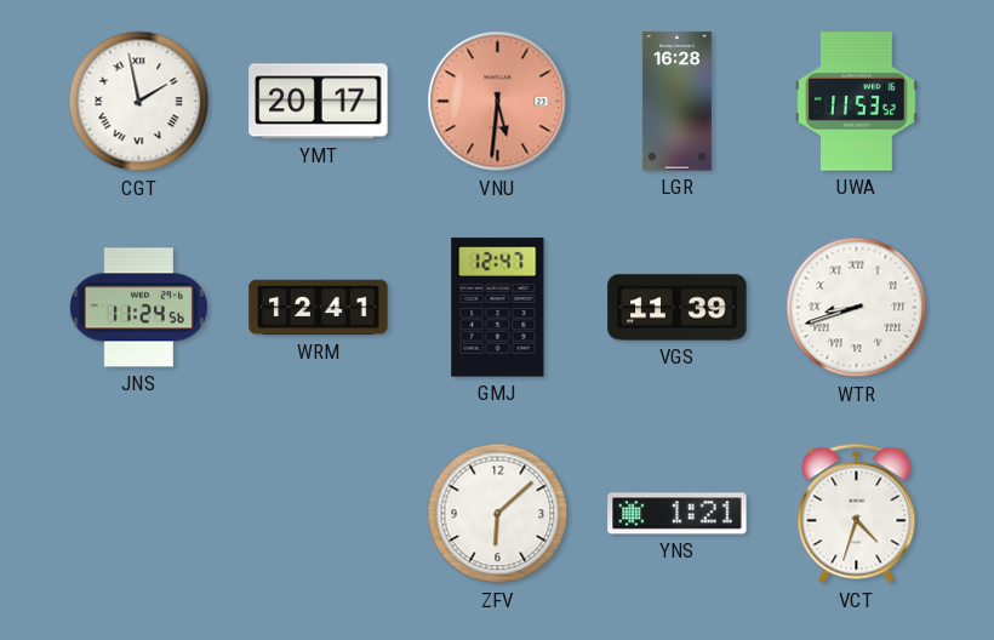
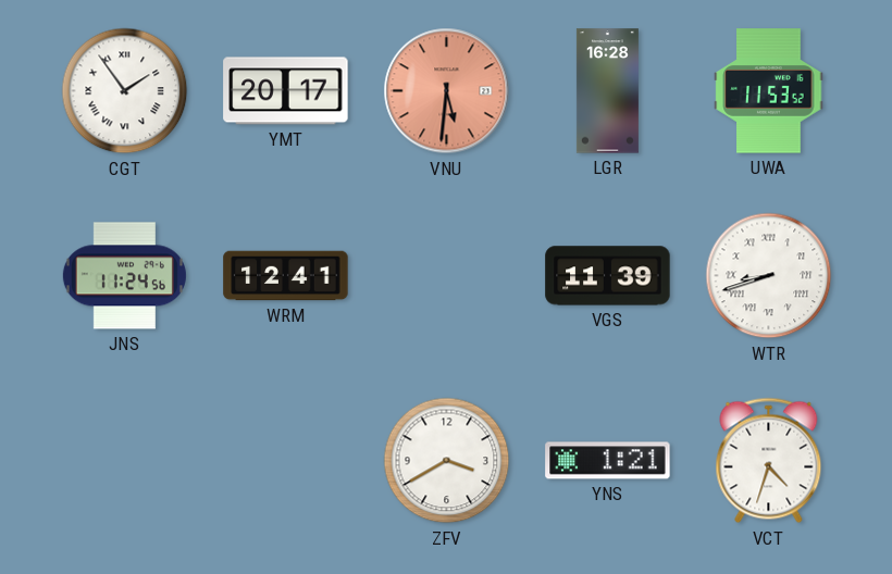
CGT: 1:58 -> 1:54
GMJ: 12:47 -> none
ZFV: 6:08 -> 3:40
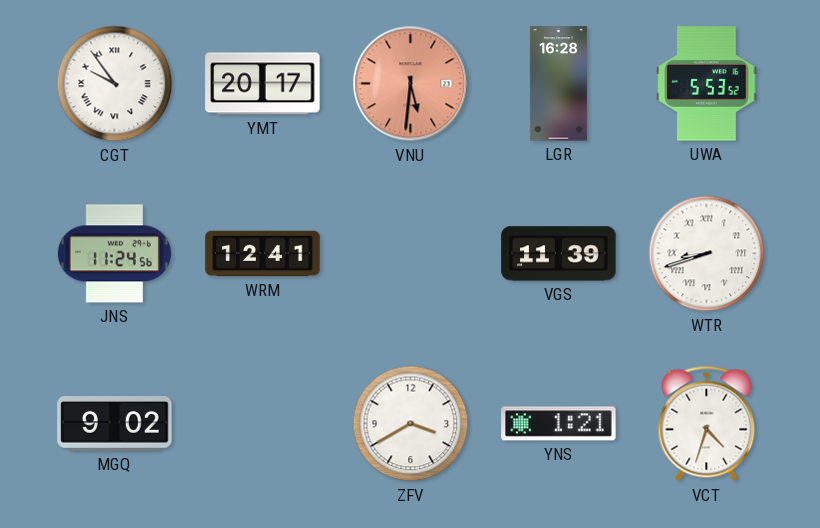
CGT: 1:54 -> 9:54
UWA: 11:53 -> 5:53
MGQ: none -> 9:02
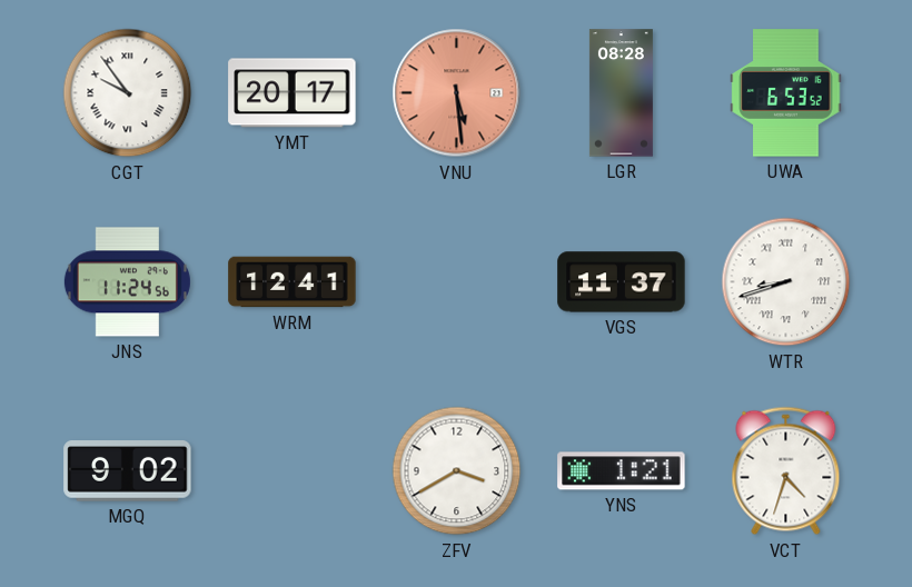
VNU: 5:31 -> 5:29
LGR: 16:28 -> 08:28
UWA: 5:53 -> 6:53
VGS: 11:39 -> 11:37
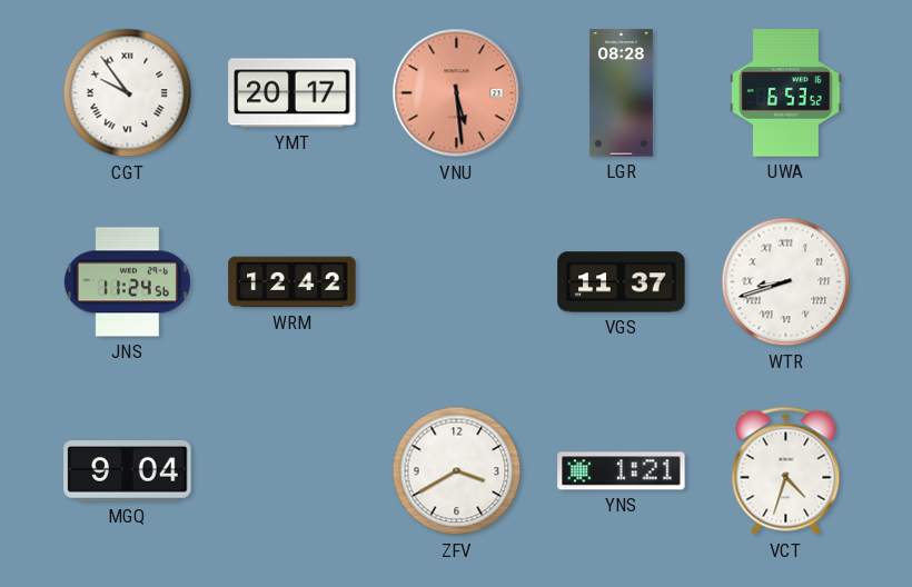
WRM: 12:41 -> 12:42
MGQ: 9:02 -> 9:04
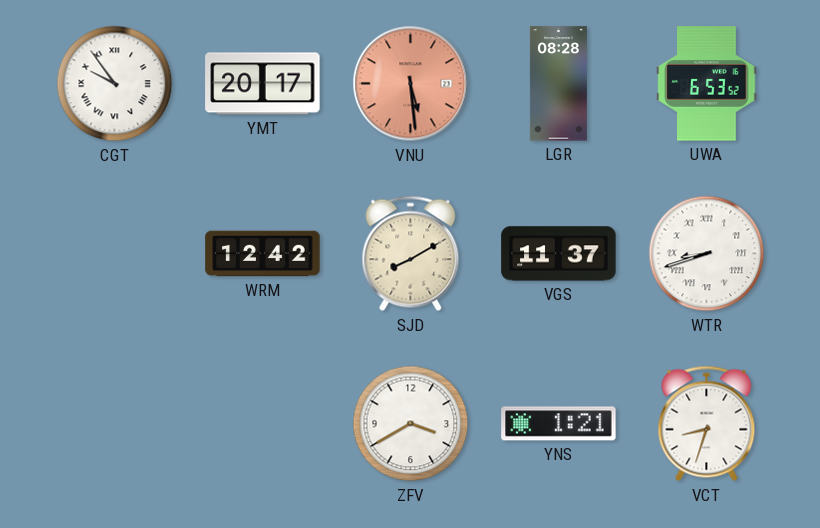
JNS: 11:24 -> none
SJD: none -> 8:10
MGQ: 9:04 -> none
VCT: 4:33 -> 8:33
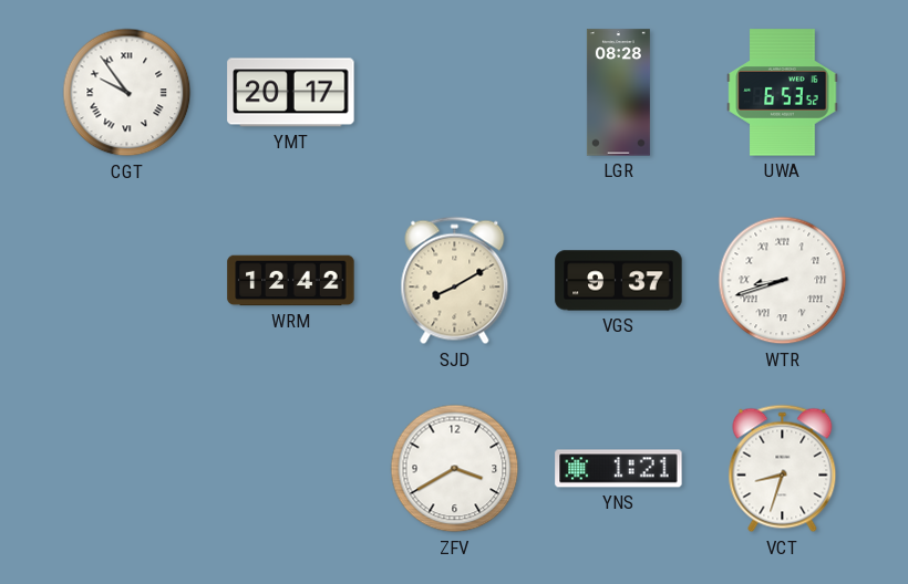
VNU: 5:29 -> none
VGS: 11:37 -> 9:37
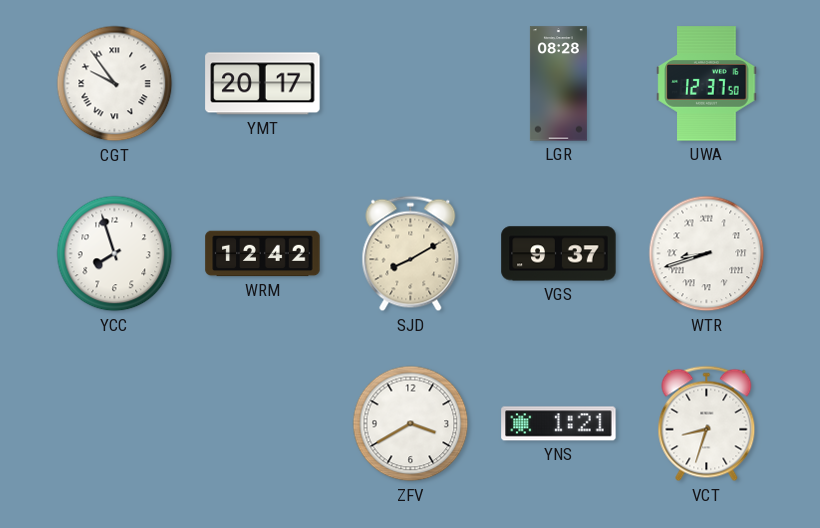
UWA: 6:53 -> 12:37
YCC: none -> 7:57
